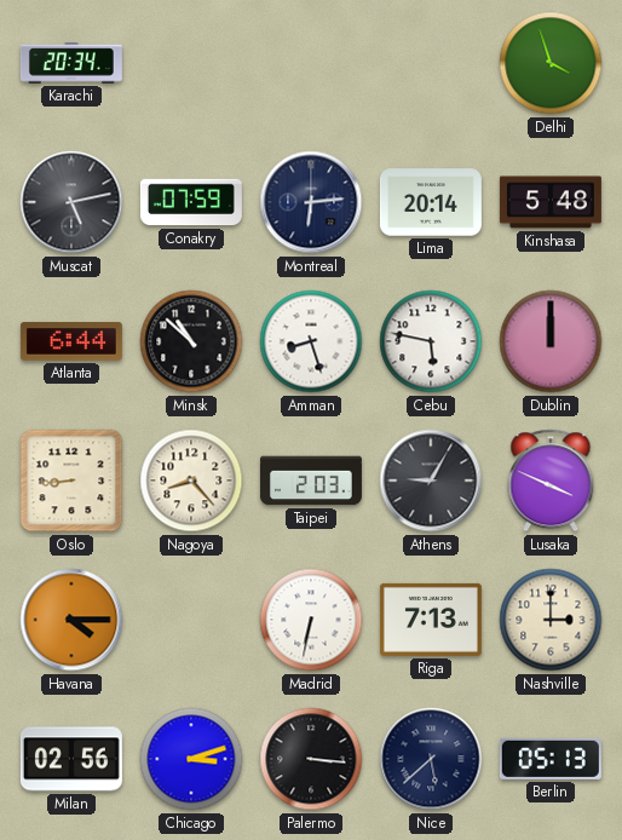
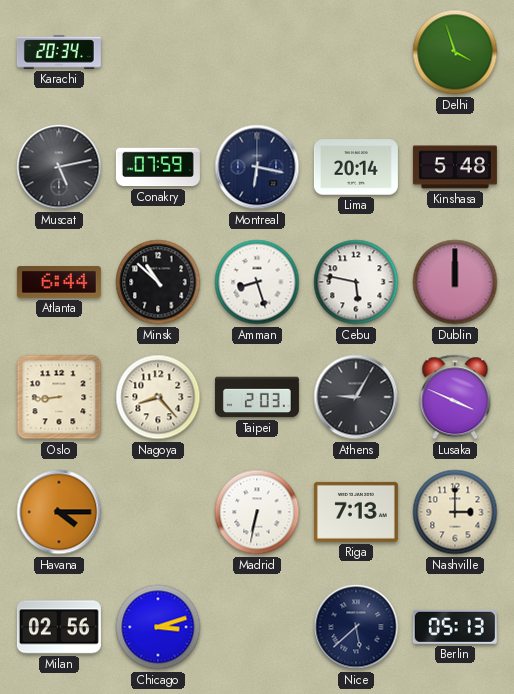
Montreal: 6:14 -> 6:17
Palermo: 3:16 -> none
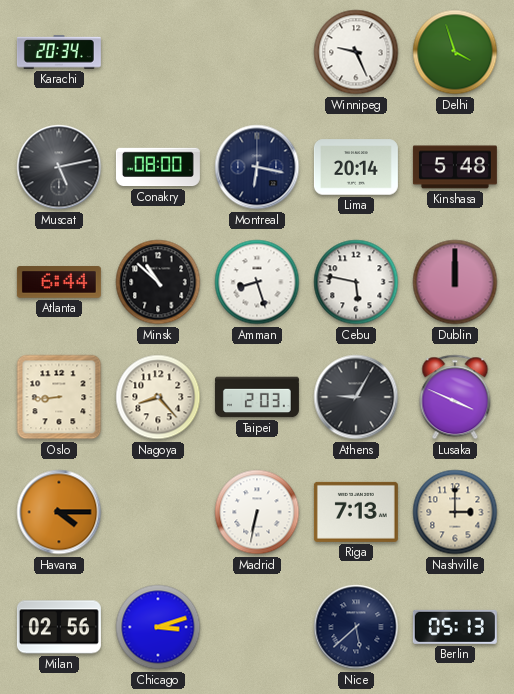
Winnipeg: none -> 9:26
Conakry: 07:59 -> 08:00
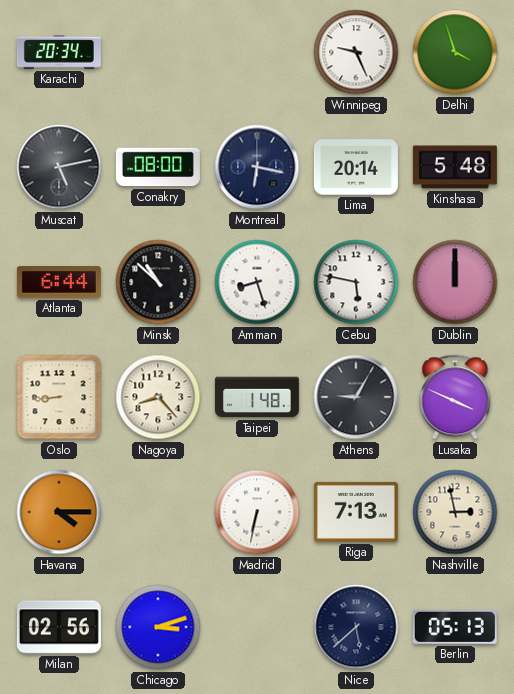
Taipei: 2:03 -> 1:48
Nashville: 3:00 -> 2:58
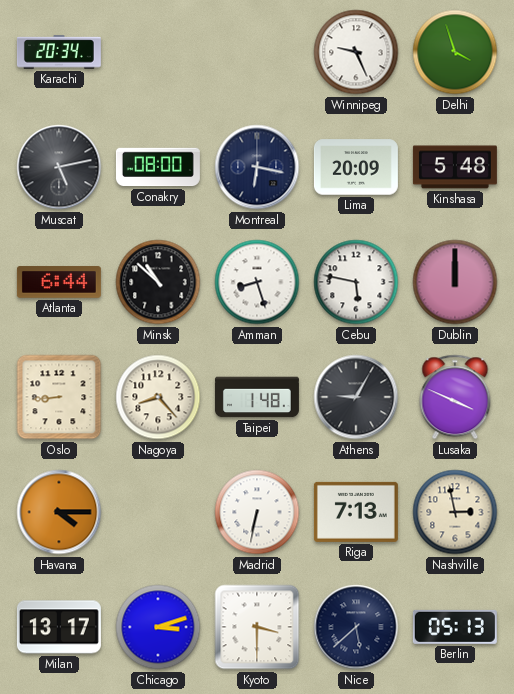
Lima: 20:14 -> 20:09
Milan: 02:56 -> 13:17
Kyoto: none -> 3:30
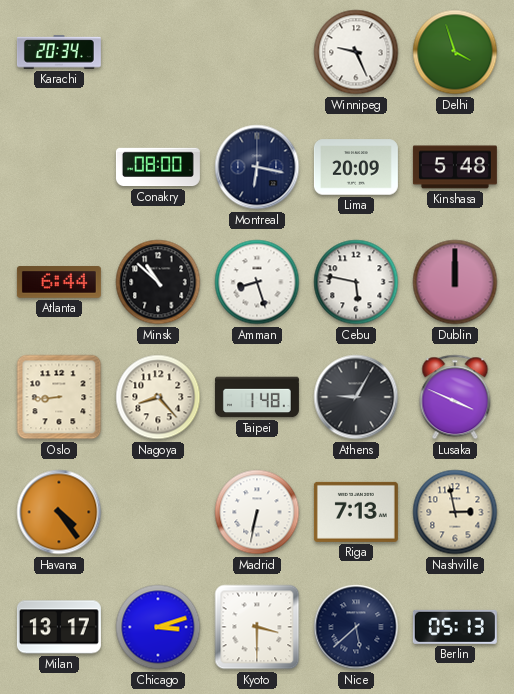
Muscat: 5:13 -> none
Havana: 4:15 -> 4:24
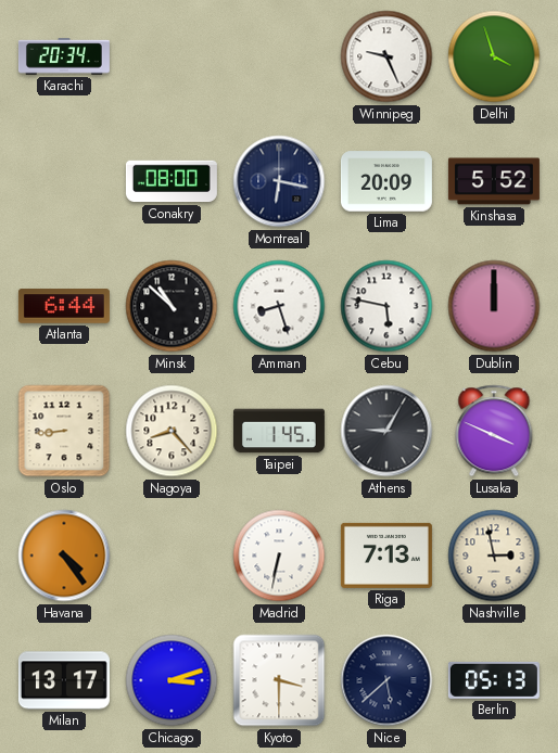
Kinshasa: 5:48 -> 5:52
Taipei: 1:48 -> 1:45
